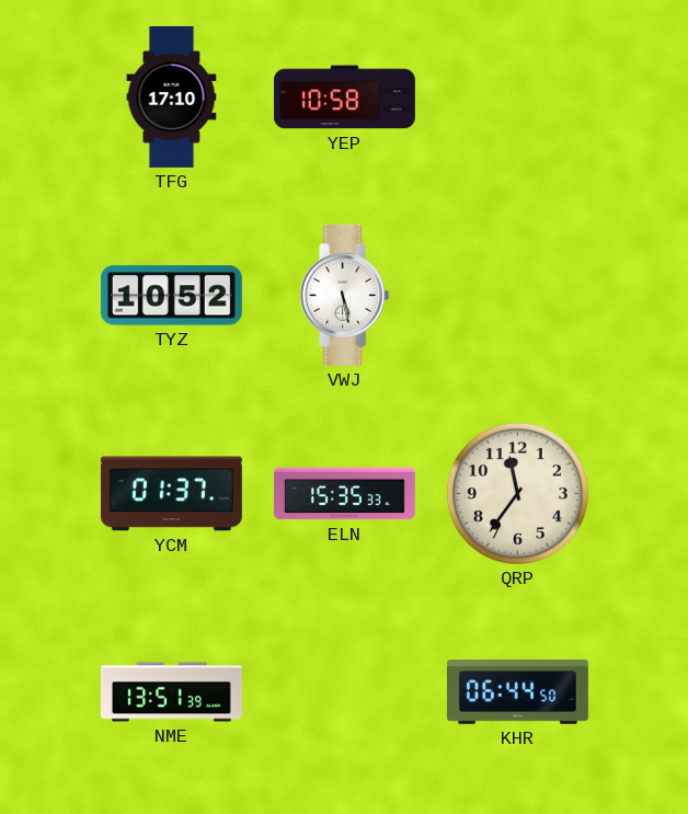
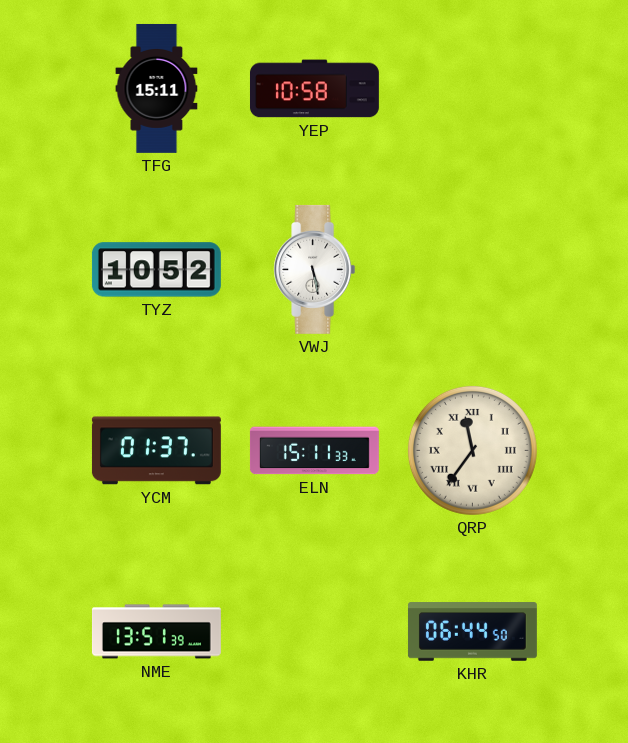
TFG: 17:10 -> 15:11
ELN: 15:35 -> 15:11
QRP numerals: Arabic -> Roman
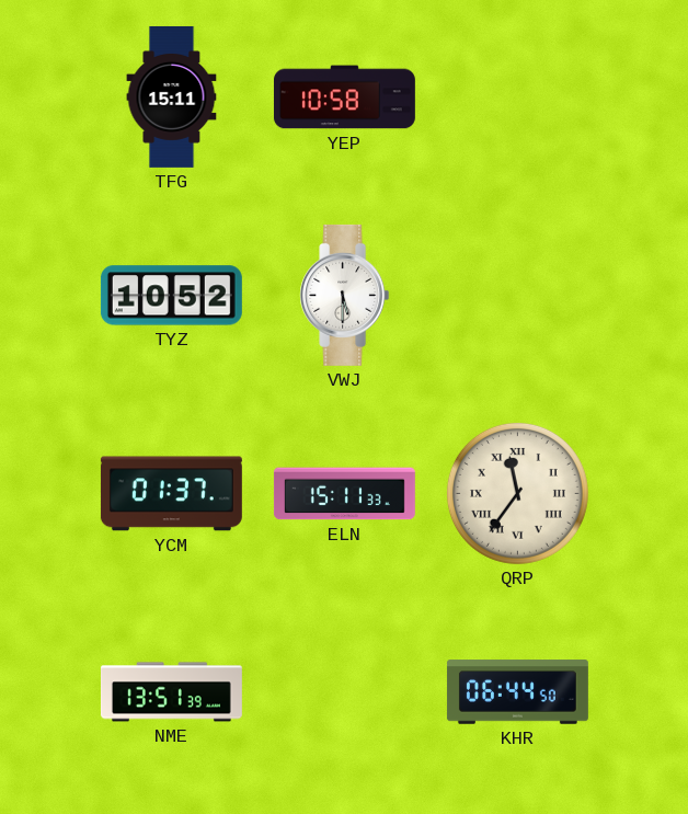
VWJ: 5:28 -> 5:30
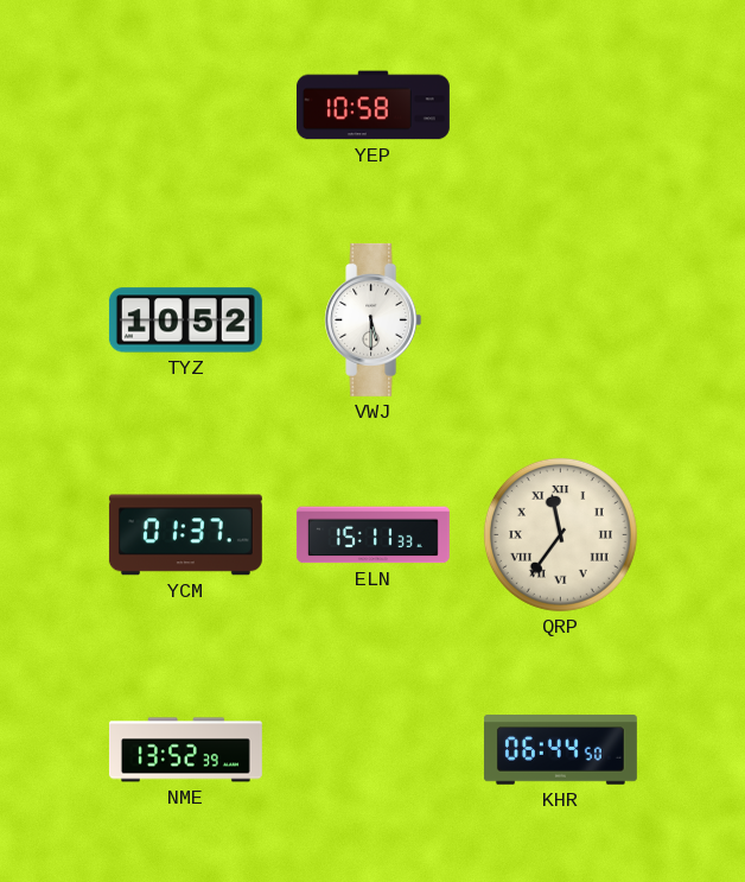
TFG: 15:11 -> none
NME: 13:51 -> 13:52
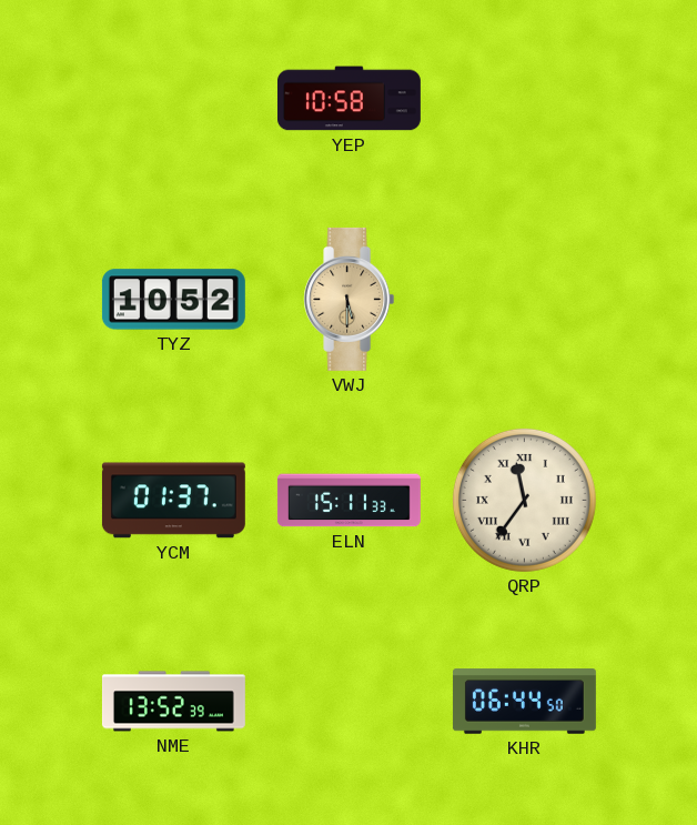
VWJ dial: white -> champagne
